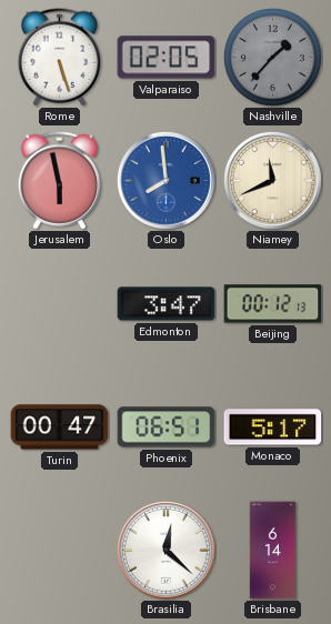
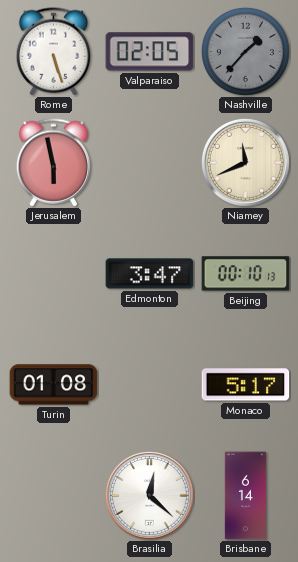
Oslo: 7:59 -> none
Beijing: 00:12 -> 00:10
Turin: 00:47 -> 01:08
Phoenix: 06:51 -> none
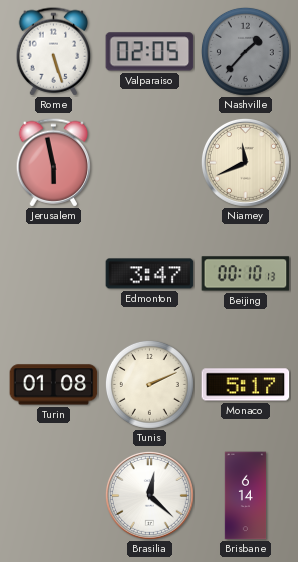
Tunis: none -> 2:11
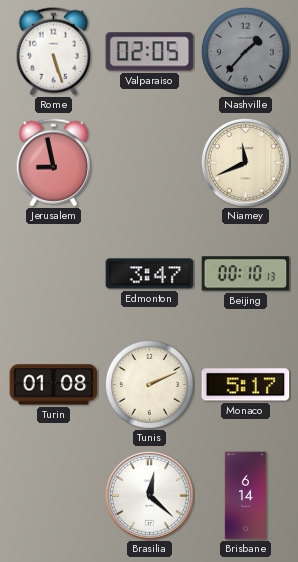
Jerusalem: 5:58 -> 8:58
